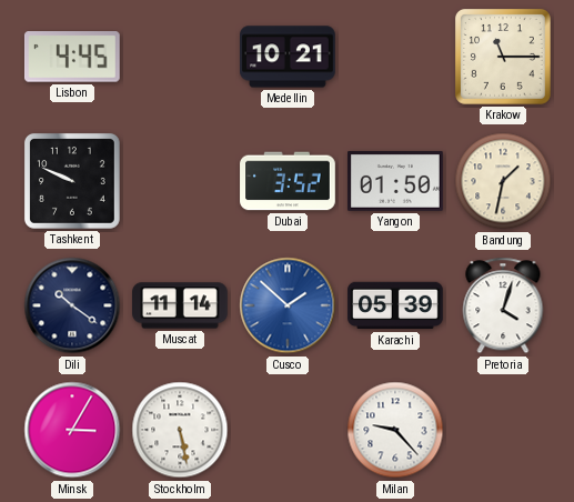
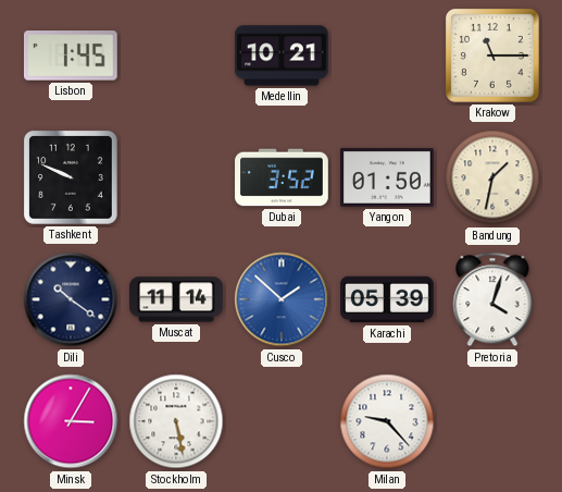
Lisbon: 4:45 -> 1:45
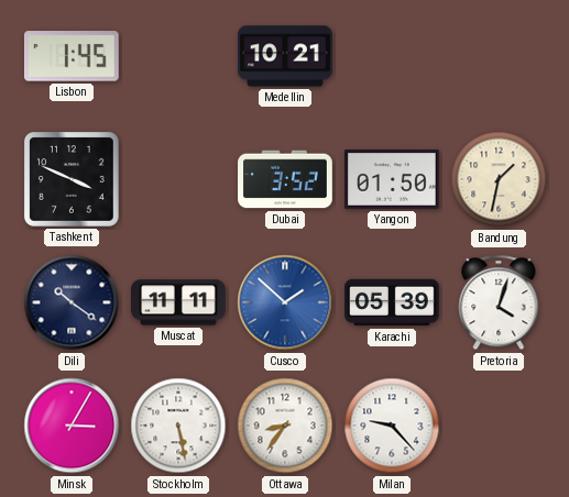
Krakow: 11:15 -> none
Tashkent: 9:49 -> 3:49
Muscat: 11:14 -> 11:11
Ottawa: none -> 8:36
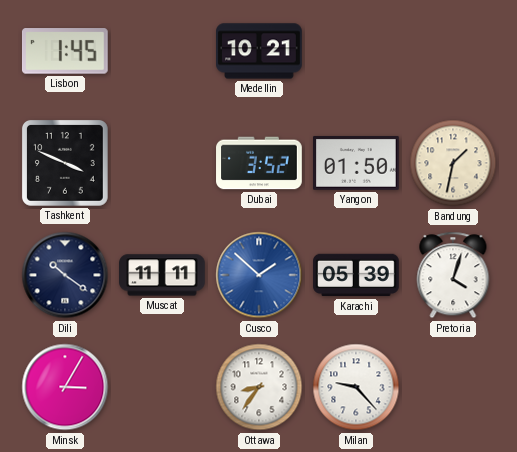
Stockholm: 5:28 -> none
